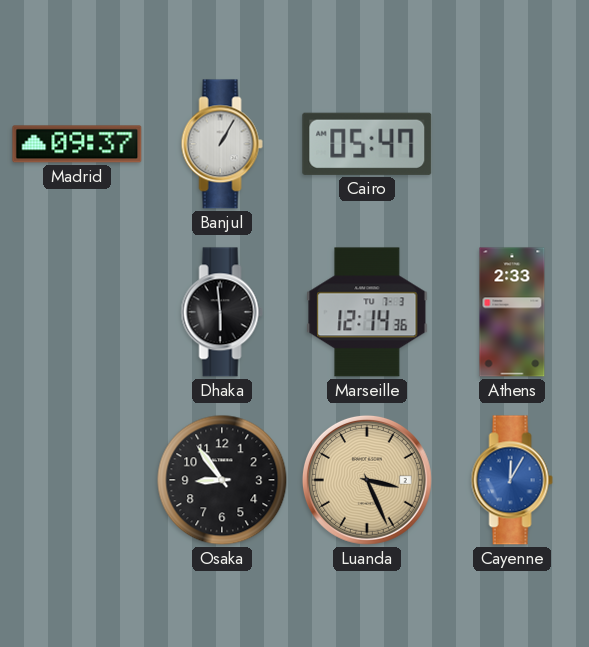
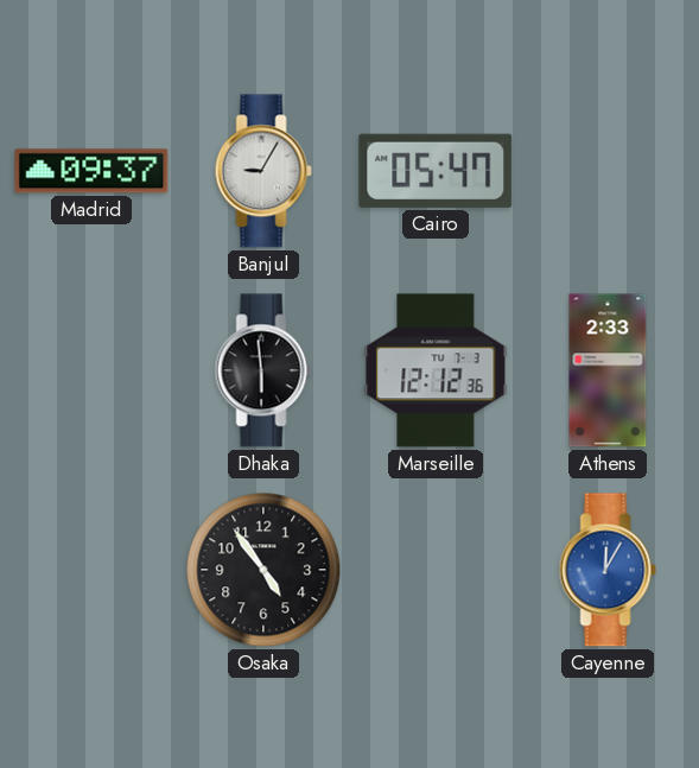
Banjul: 1:05 -> 9:05
Marseille: 12:14 -> 12:12
Osaka: 8:54 -> 4:54
Luanda: 3:26 -> none
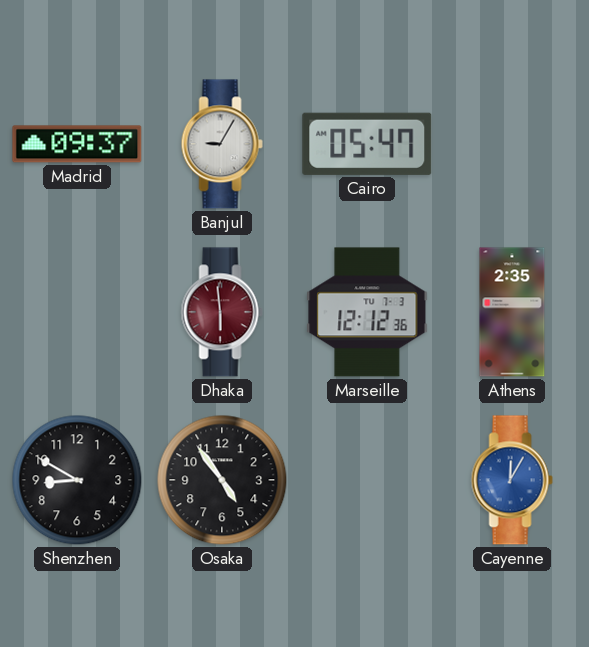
Dhaka dial: black -> burgundy
Athens: 2:33 -> 2:35
Shenzhen: none -> 8:50
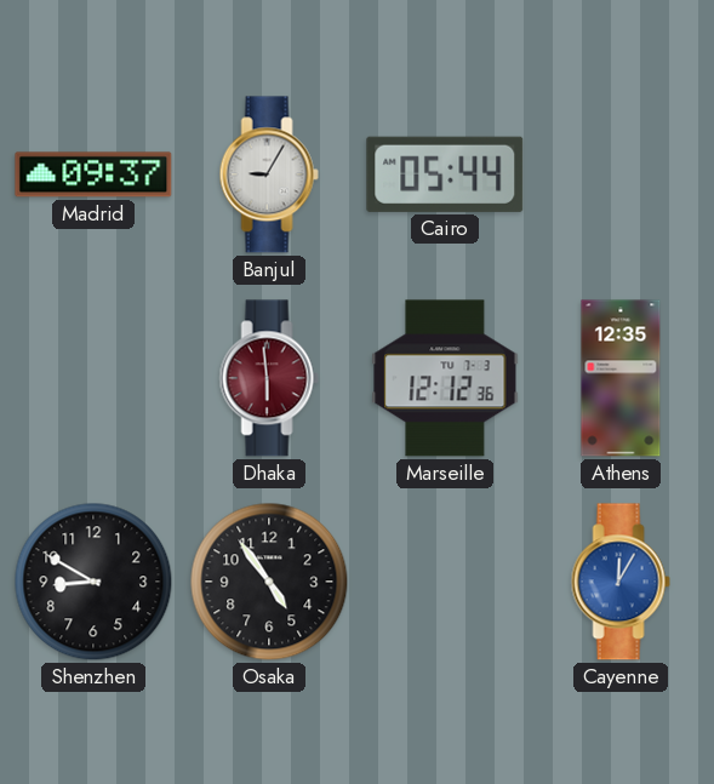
Cairo: 05:47 -> 05:44
Athens: 2:35 -> 12:35
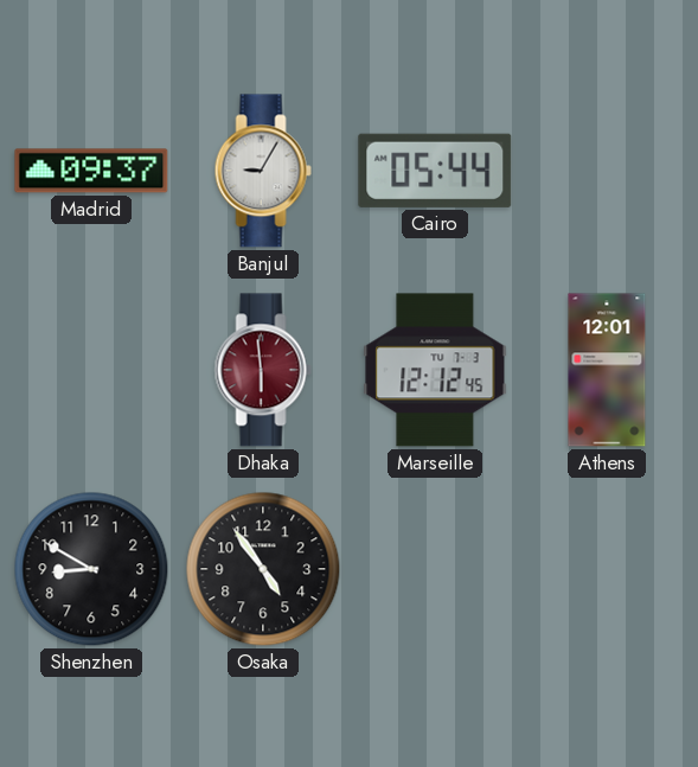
Marseille: 12:12:36 -> 12:12:45
Athens: 12:35 -> 12:01
Cayenne: 12:05 -> none
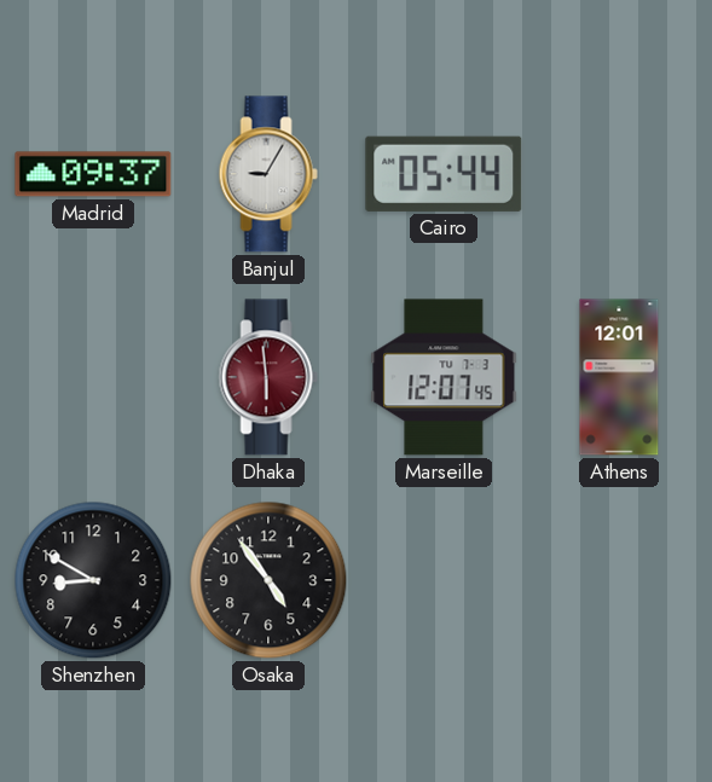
Marseille: 12:12 -> 12:07
